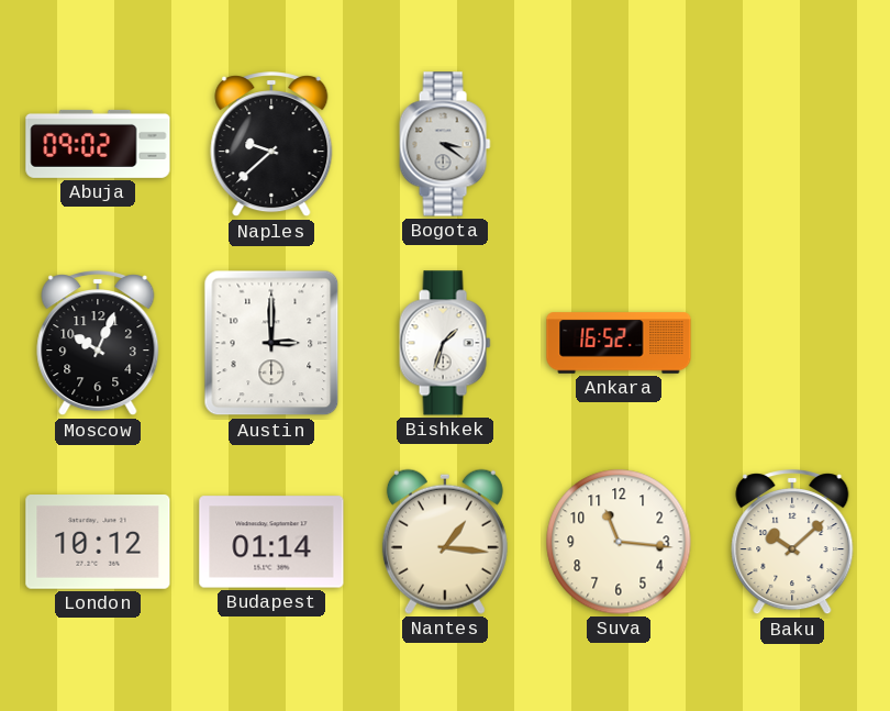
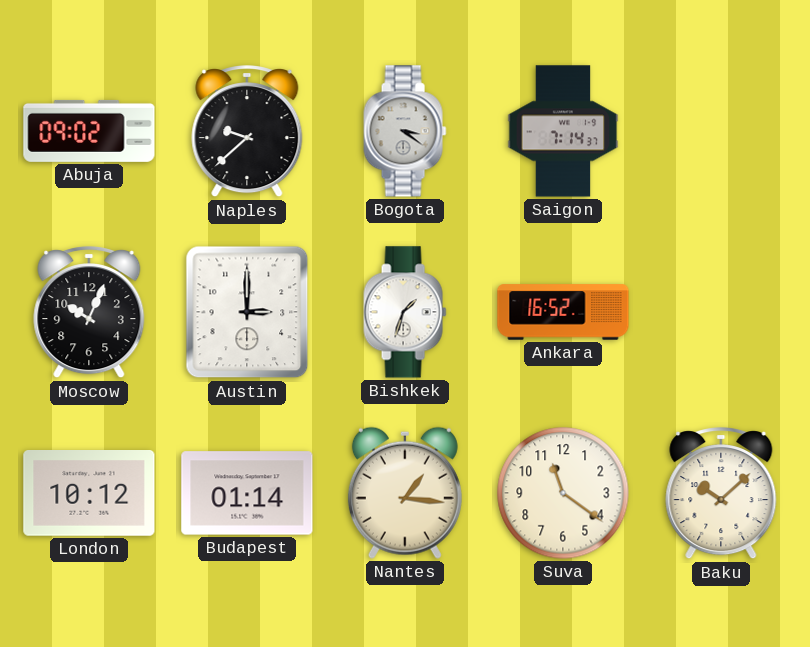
Saigon: none -> 7:14
Suva: 11:16 -> 11:21
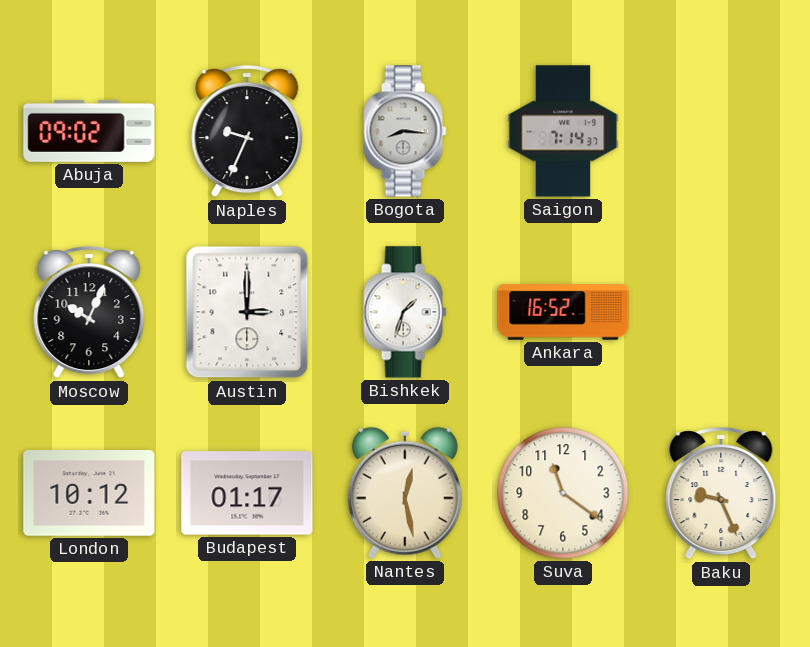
Naples: 9:38 -> 9:34
Bogota: 3:21 -> 8:16
Budapest: 01:14 -> 01:17
Nantes: 1:16 -> 12:28
Baku: 10:08 -> 9:26
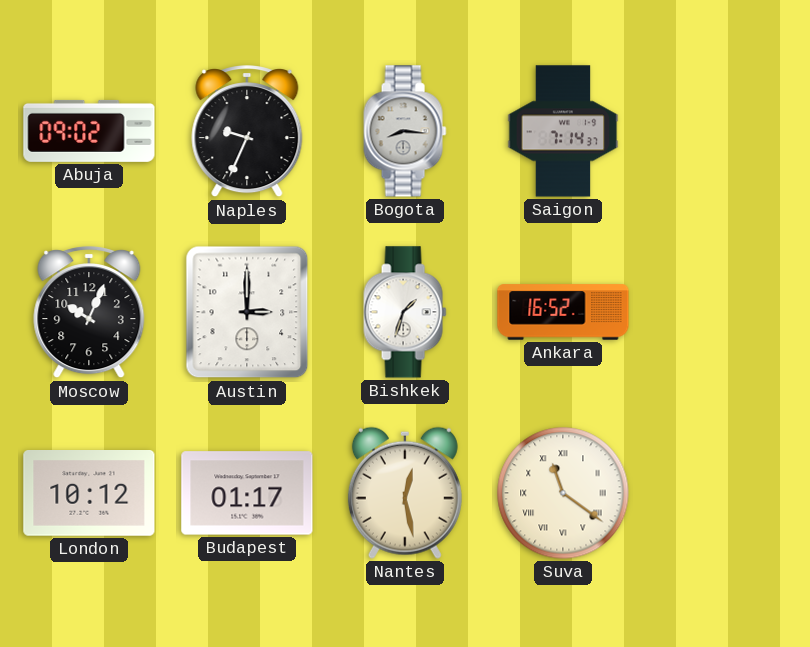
Suva numerals: Arabic -> Roman
Baku: 9:26 -> none
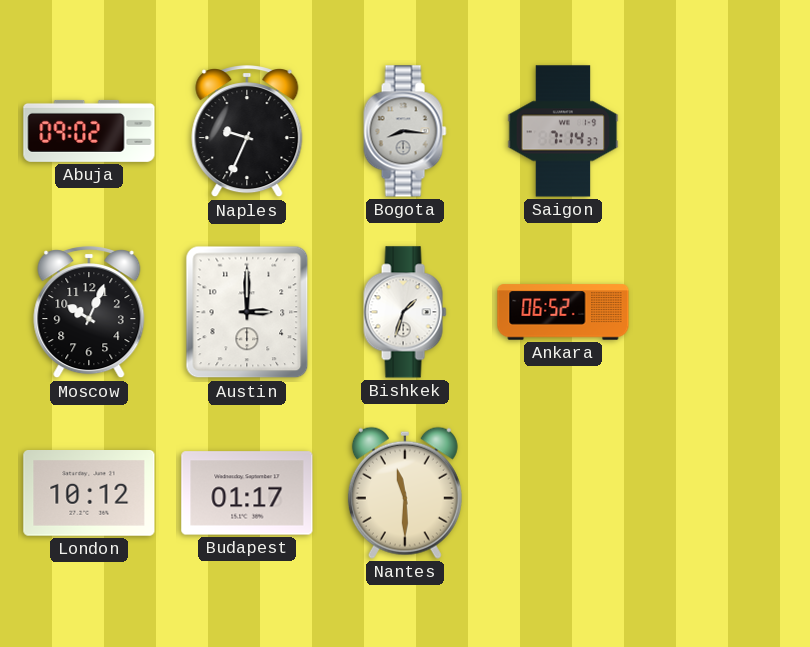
Ankara: 16:52 -> 06:52
Nantes: 12:28 -> 11:30
Suva: 11:21 -> none
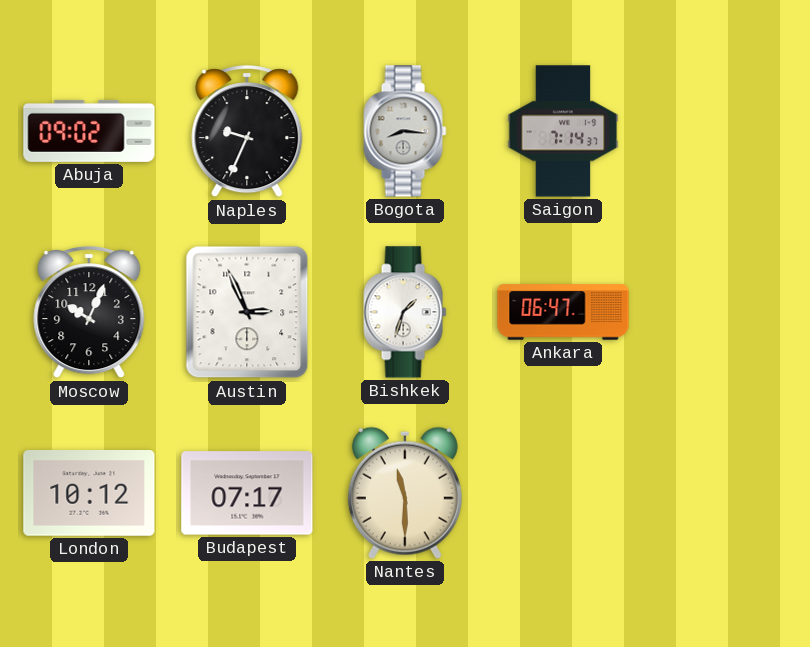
Austin: 3:00 -> 2:56
Ankara: 06:52 -> 06:47
Budapest: 01:17 -> 07:17
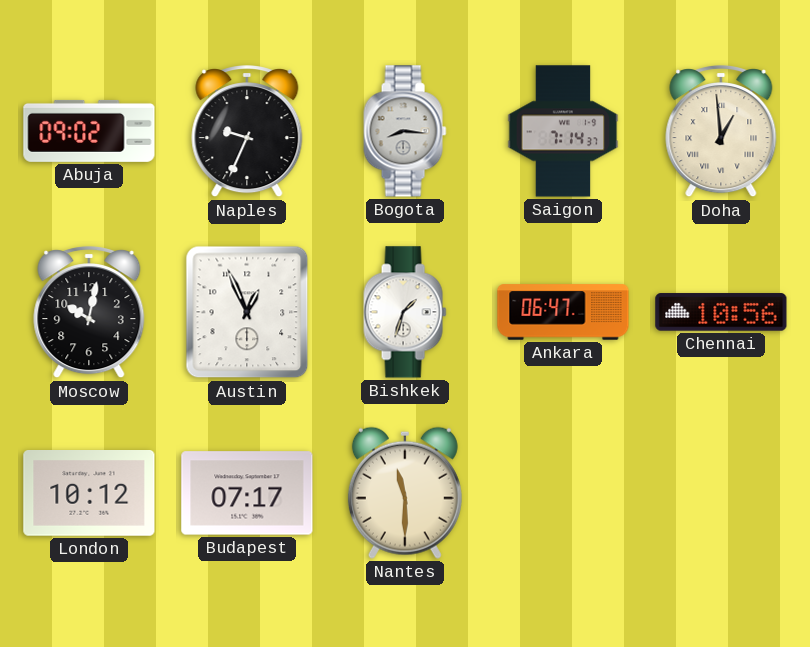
Doha: none -> 12:59
Moscow: 10:04 -> 10:02
Austin: 2:56 -> 12:56
Chennai: none -> 10:56
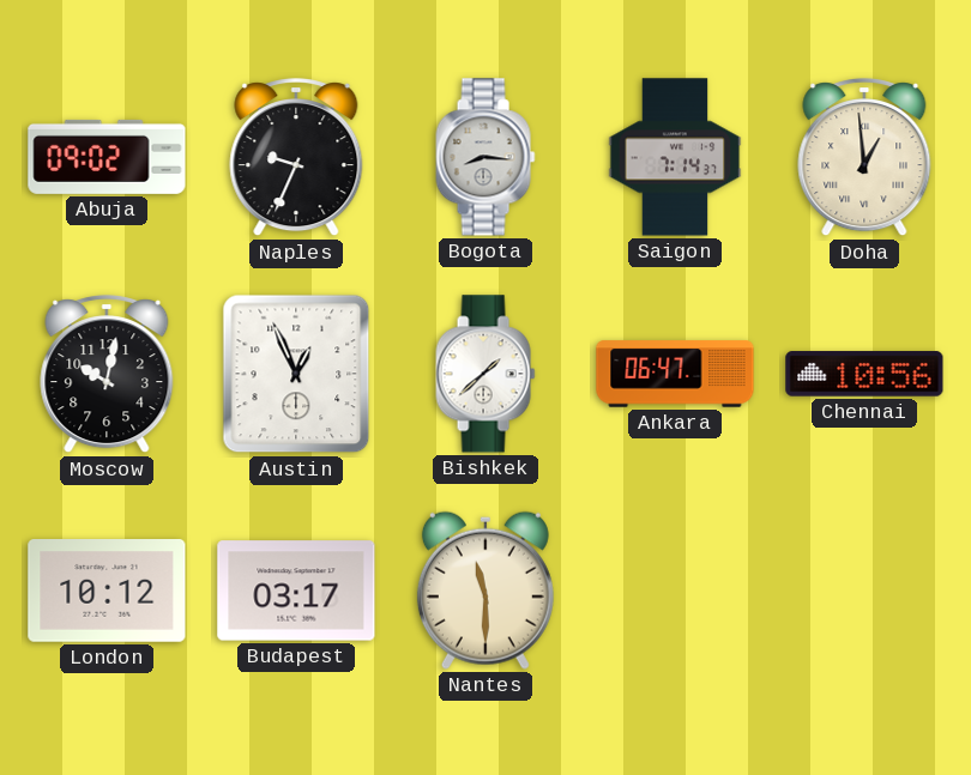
Bishkek: 1:33 -> 1:38
Budapest: 07:17 -> 03:17
